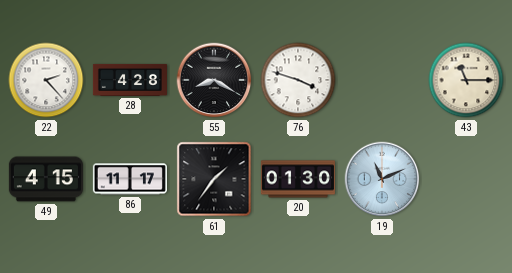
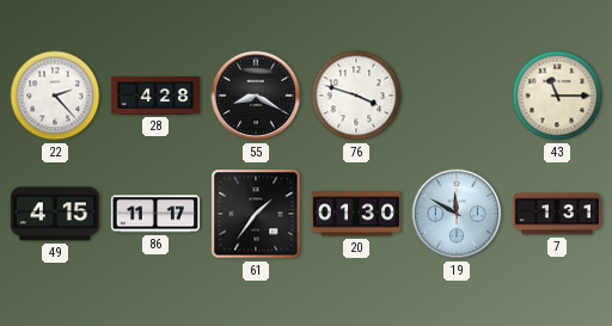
19: 11:11 -> 11:50
7: none -> 1:31
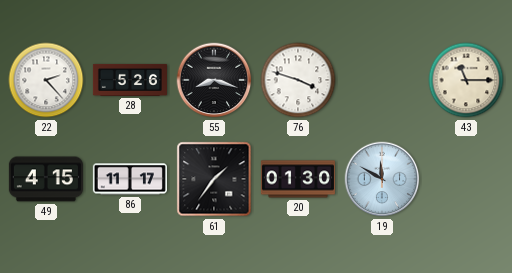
28: 4:28 -> 5:26
55: 8:20 -> 8:18
7: 1:31 -> none
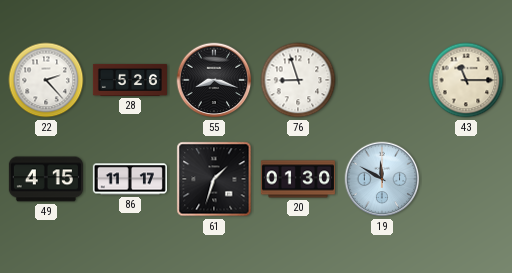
76: 3:48 -> 8:57
61: 1:36 -> 1:33
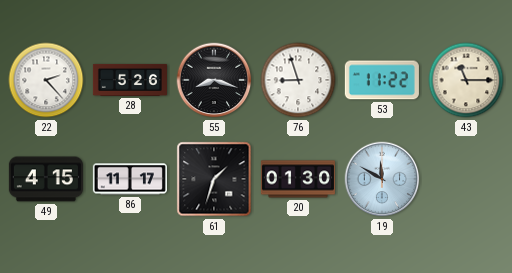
53: none -> 11:22
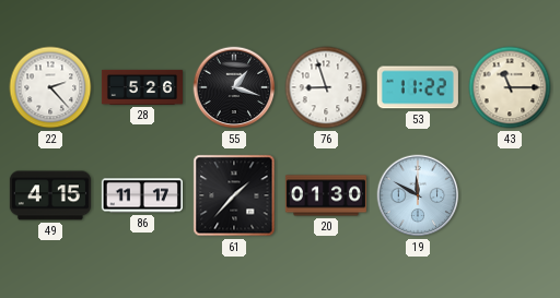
55: 8:18 -> 1:18
61: 1:33 -> 1:37
